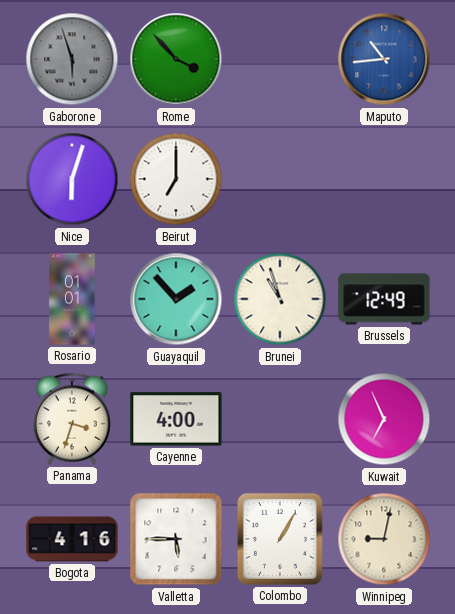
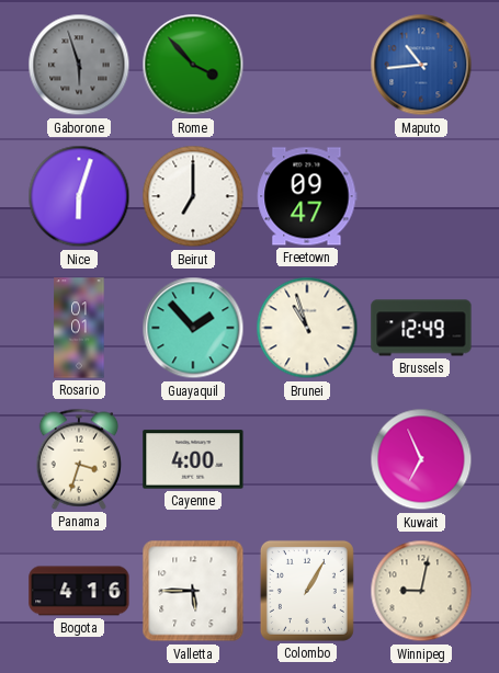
Freetown: none -> 09:47
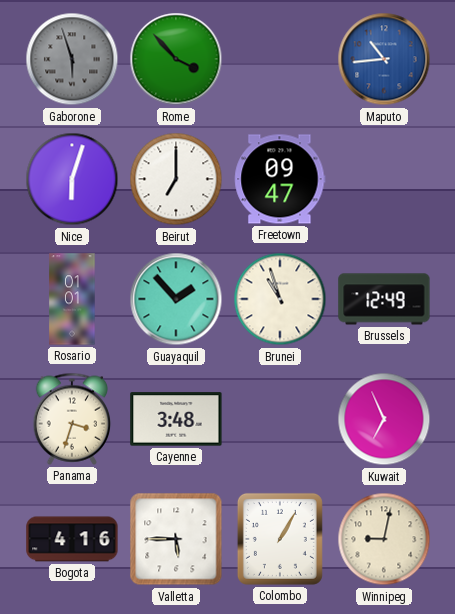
Cayenne: 4:00 -> 3:48
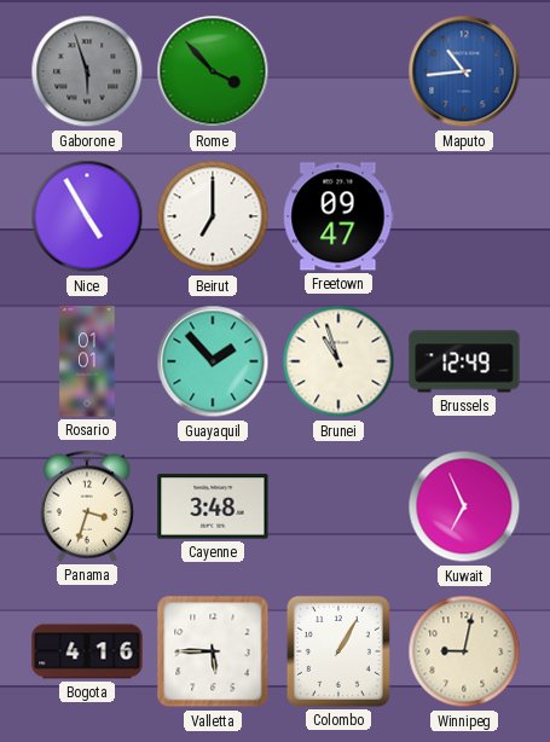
Nice: 6:03 -> 4:55
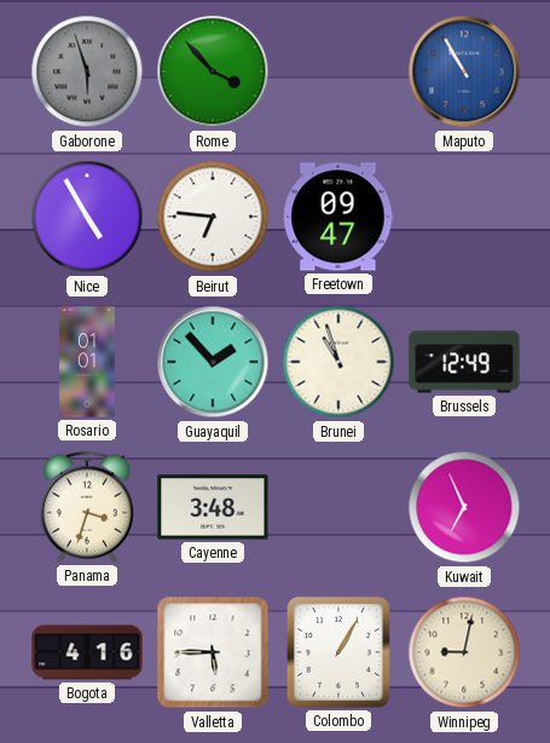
Maputo: 10:44 -> 10:55
Beirut: 7:00 -> 6:46
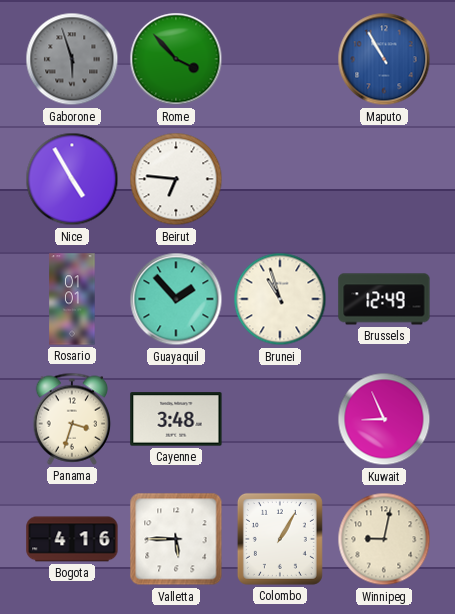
Freetown: 09:47 -> none
Kuwait: 6:56 -> 8:56
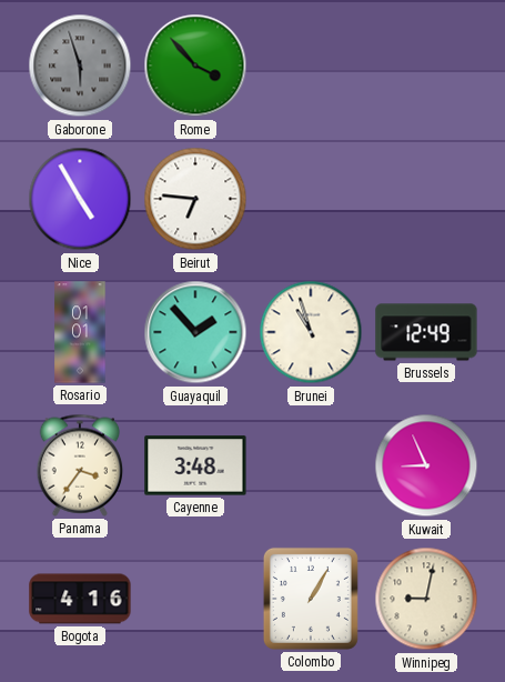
Maputo: 10:55 -> none
Panama: 3:33 -> 3:36
Valletta: 5:45 -> none
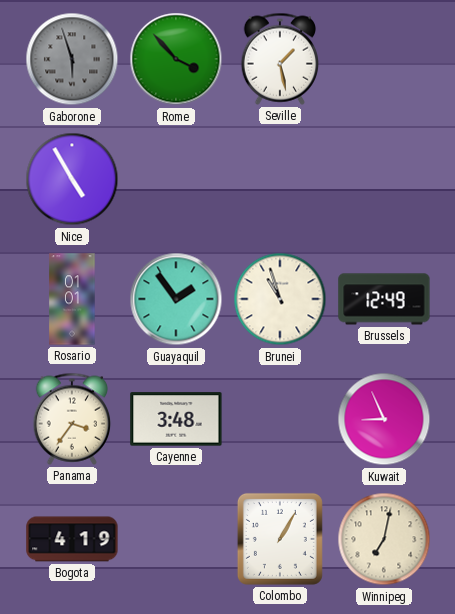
Seville: none -> 1:28
Beirut: 6:46 -> none
Guayaquil: 1:53 -> 1:54
Bogota: 4:16 -> 4:19
Winnipeg: 9:02 -> 7:02
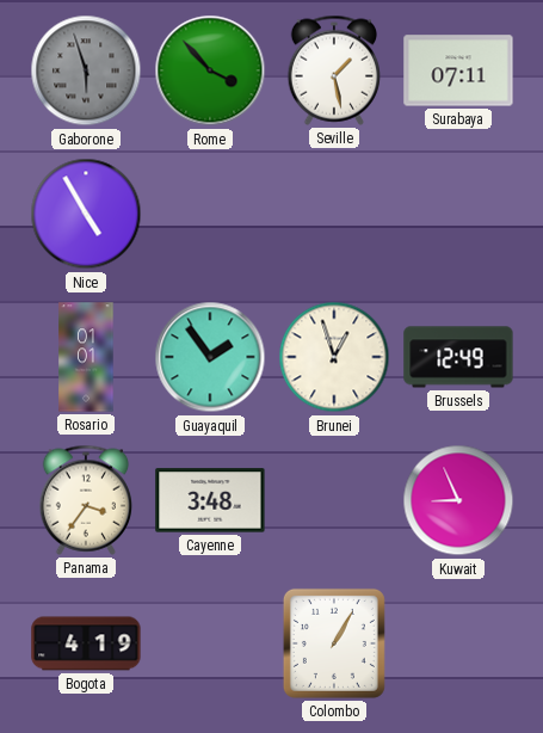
Surabaya: none -> 07:11
Brunei: 10:57 -> 12:57
Winnipeg: 7:02 -> none
